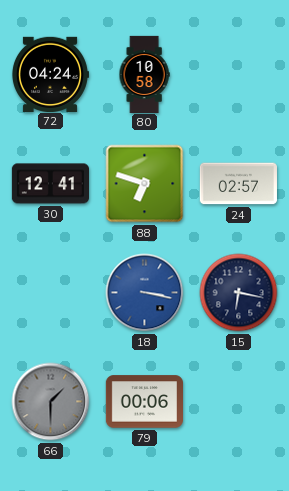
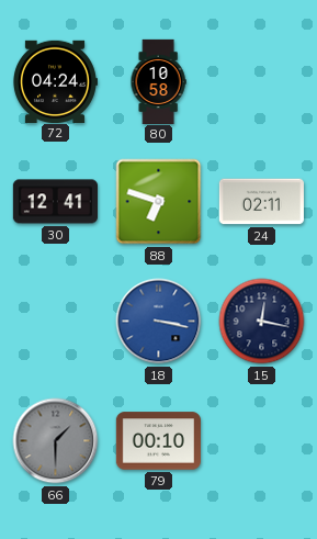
24: 02:57 -> 02:11
15: 6:17 -> 12:17
79: 00:06 -> 00:10
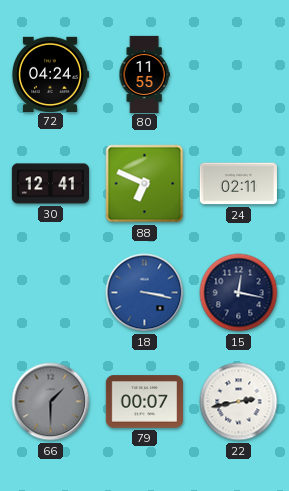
80: 10:58 -> 11:55
88: 6:48 -> 6:49
79: 00:10 -> 00:07
22: none -> 2:43
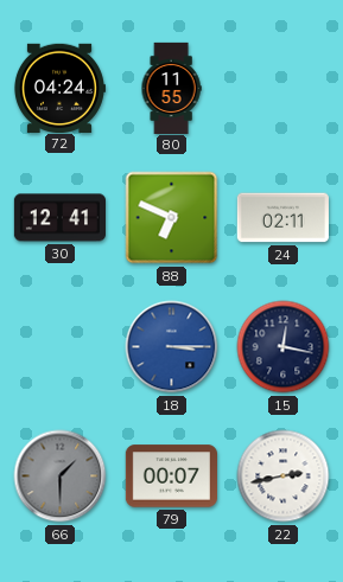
18: 3:17 -> 3:15
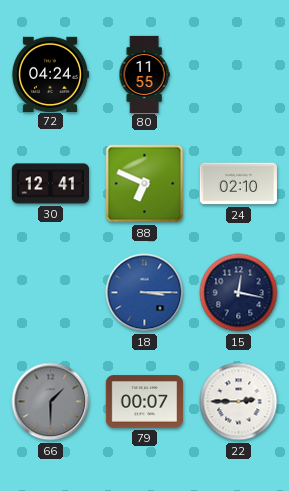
24: 02:11 -> 02:10
22: 2:43 -> 2:45
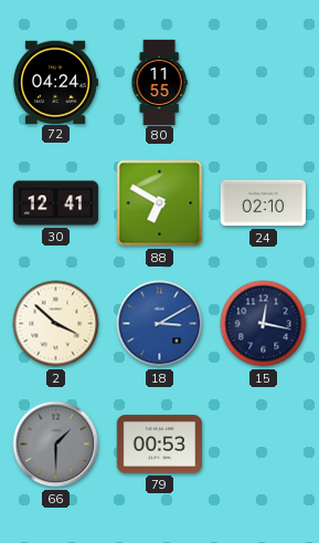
88: 6:49 -> 6:50
2: none -> 3:52
18: 3:15 -> 3:10
79: 00:07 -> 00:53
22: 2:45 -> none
